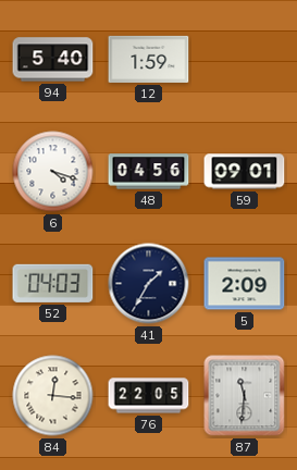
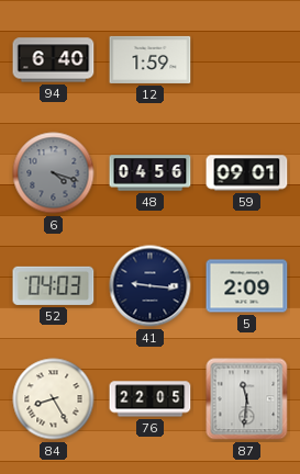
94: 5:40 -> 6:40
6 dial: white -> grey
41: 1:35 -> 9:16
84: 12:16 -> 8:25
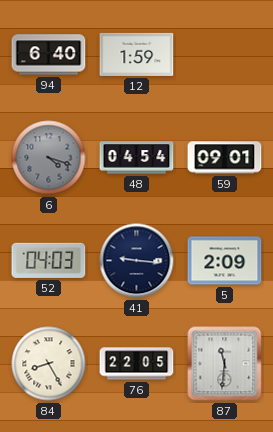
48: 04:56 -> 04:54
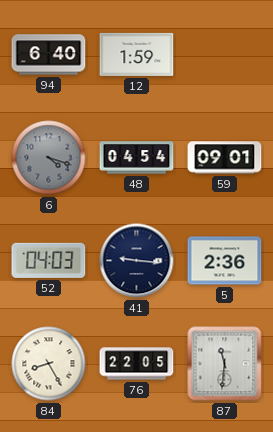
5: 2:09 -> 2:36
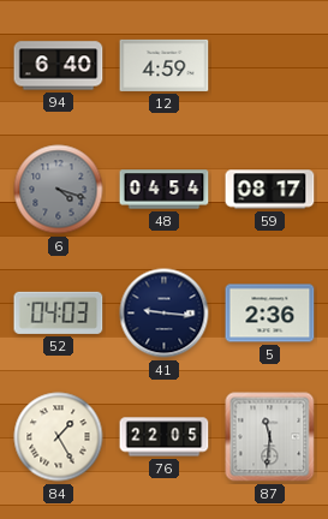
12: 1:59 -> 4:59
59: 09:01 -> 08:17
84: 8:25 -> 1:25
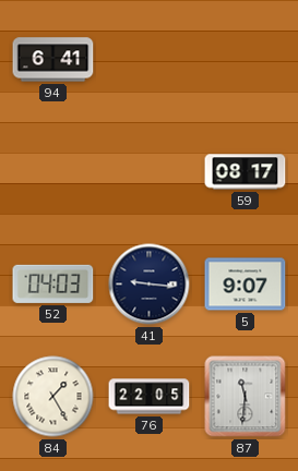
94: 6:40 -> 6:41
12: 4:59 -> none
6: 4:18 -> none
48: 04:54 -> none
5: 2:36 -> 9:07
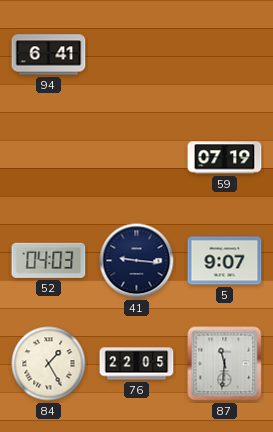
59: 08:17 -> 07:19
